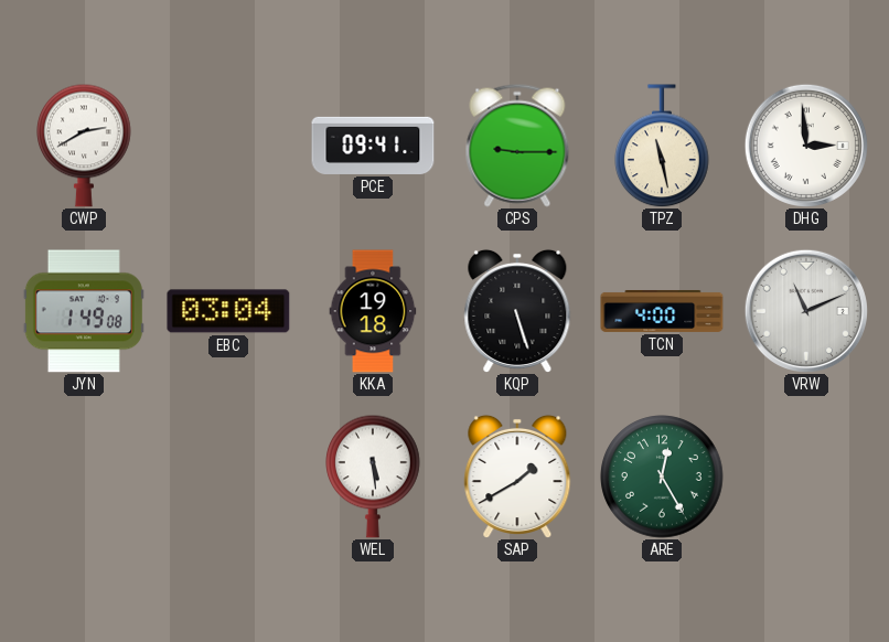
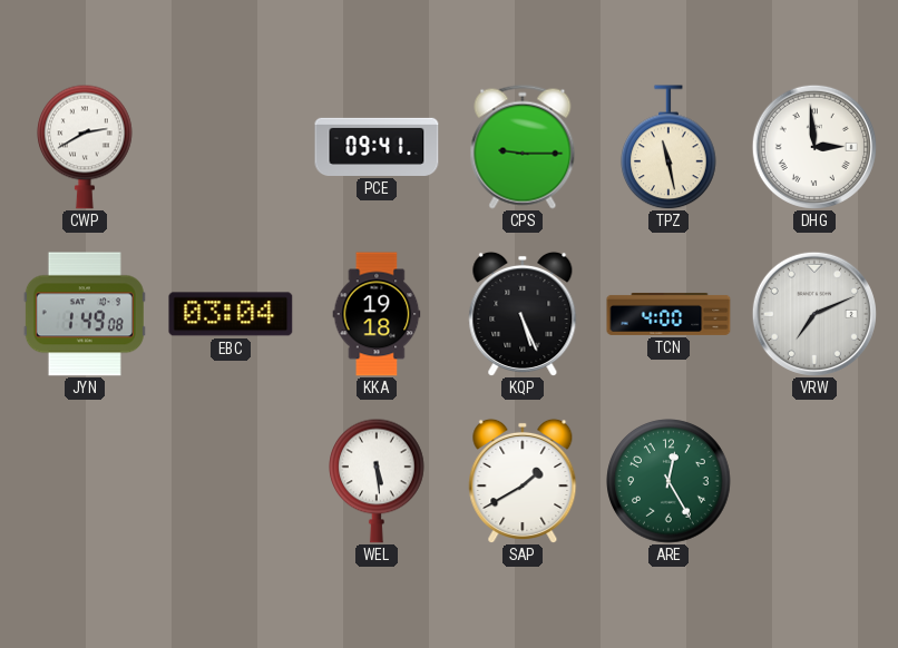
KQP: 5:27 -> 5:26
VRW: 11:11 -> 7:11
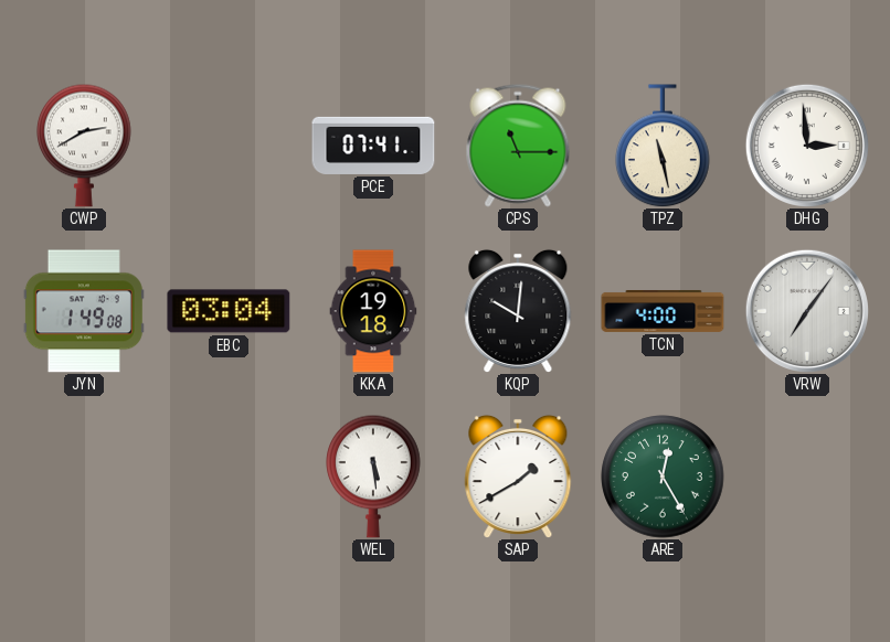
PCE: 09:41 -> 07:41
CPS: 9:15 -> 11:15
KQP: 5:26 -> 10:01
VRW: 7:11 -> 7:06
